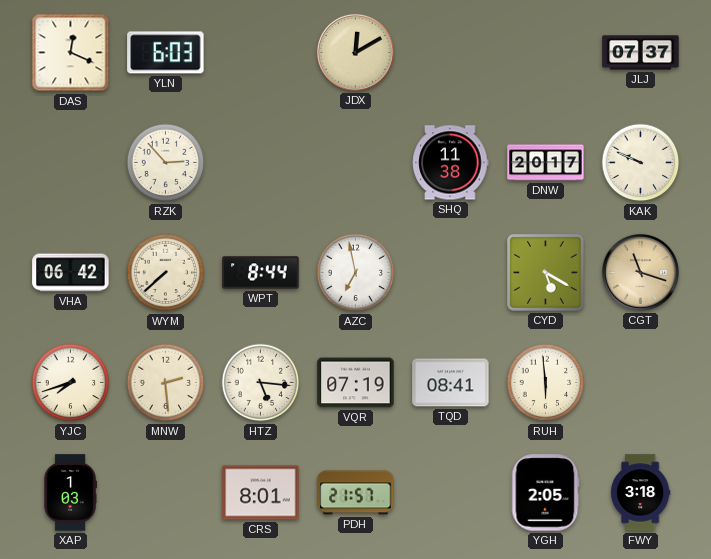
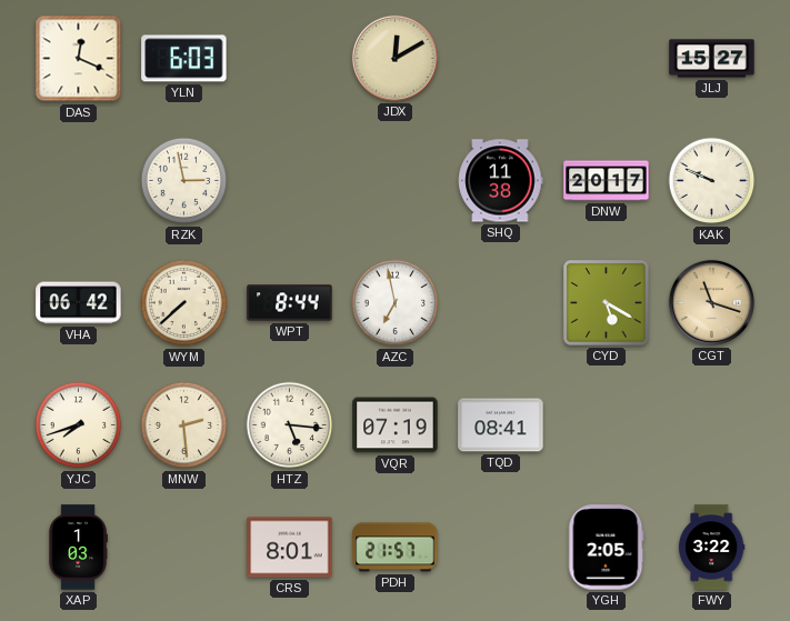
JLJ: 07:37 -> 15:27
RZK: 2:53 -> 2:58
RUH: 5:59 -> none
FWY: 3:18 -> 3:22
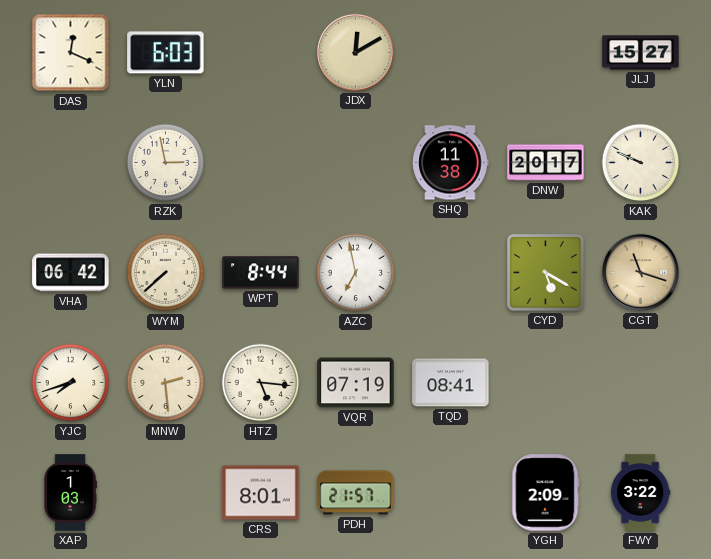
YGH: 2:05 -> 2:09
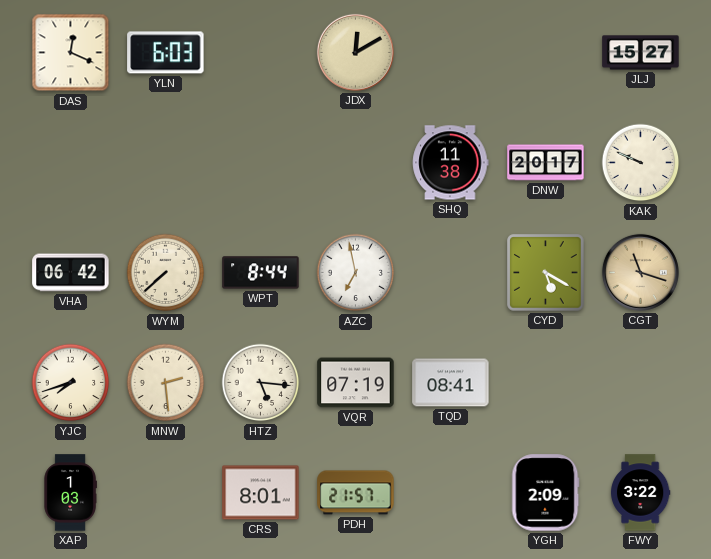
RZK: 2:58 -> none
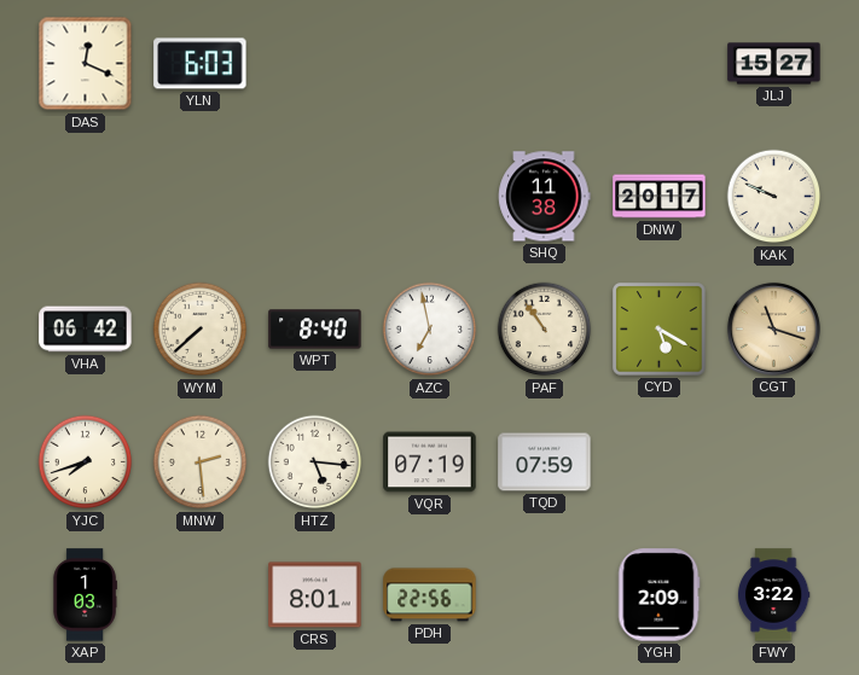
JDX: 12:10 -> none
WPT: 8:44 -> 8:40
PAF: none -> 10:54
TQD: 08:41 -> 07:59
PDH: 21:57 -> 22:56
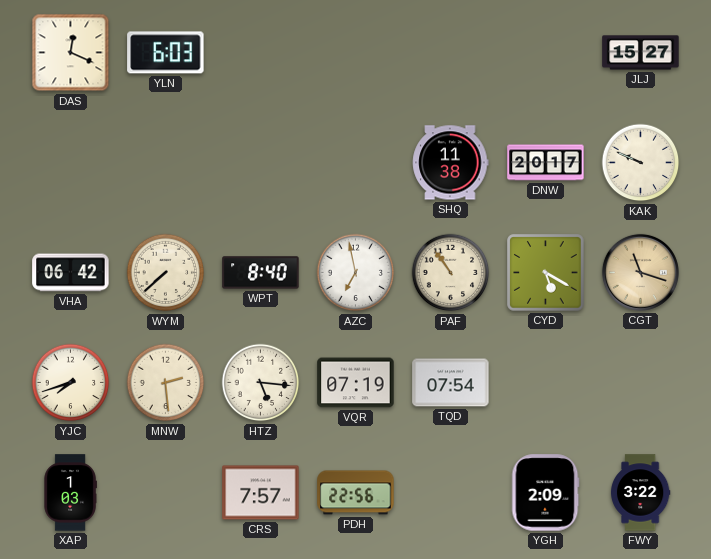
TQD: 07:59 -> 07:54
CRS: 8:01 -> 7:57
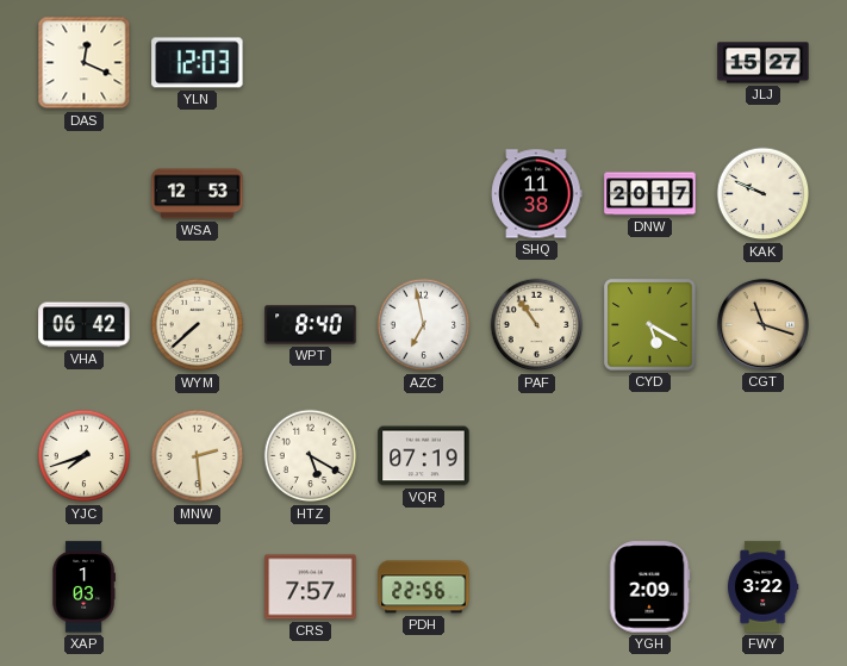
YLN: 6:03 -> 12:03
WSA: none -> 12:53
HTZ: 5:16 -> 5:20
TQD: 07:54 -> none
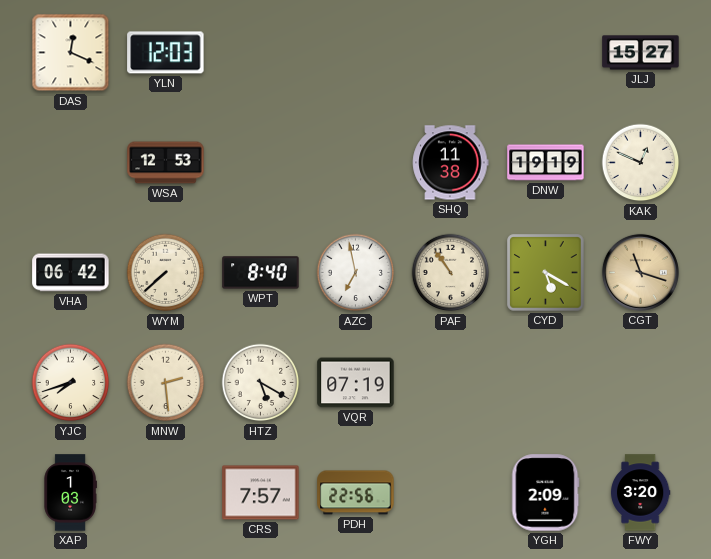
DNW: 20:17 -> 19:19
KAK: 9:49 -> 12:49
FWY: 3:22 -> 3:20
